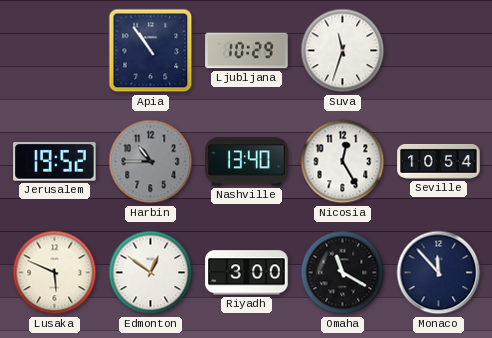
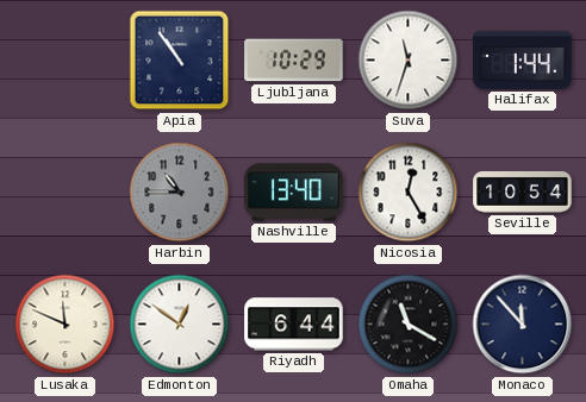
Halifax: none -> 1:44
Jerusalem: 19:52 -> none
Lusaka: 5:49 -> 11:49
Riyadh: 3:00 -> 6:44
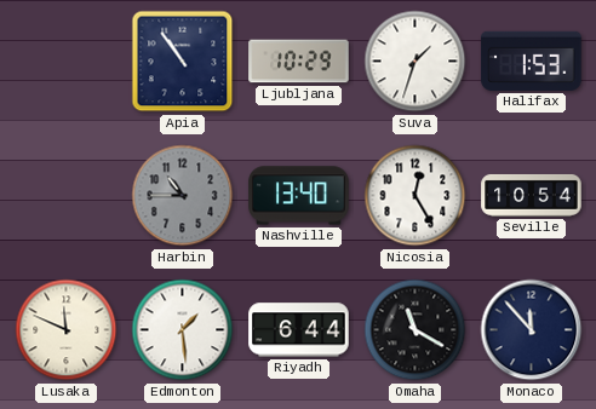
Suva: 11:33 -> 1:33
Halifax: 1:44 -> 1:53
Edmonton: 12:51 -> 1:29
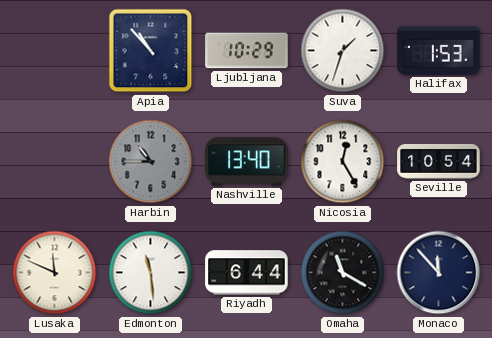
Apia: 10:54 -> 10:53
Edmonton: 1:29 -> 11:29
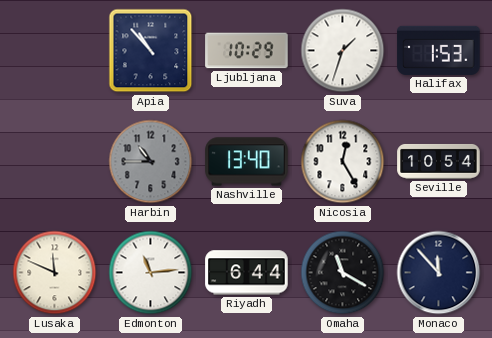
Edmonton: 11:29 -> 11:14
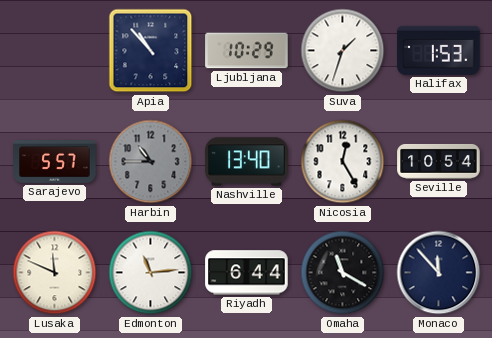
Sarajevo: none -> 5:57
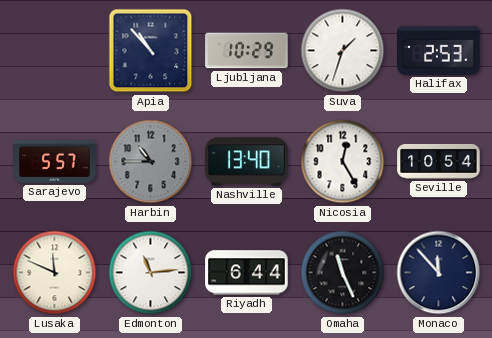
Halifax: 1:53 -> 2:53
Omaha: 11:20 -> 11:26
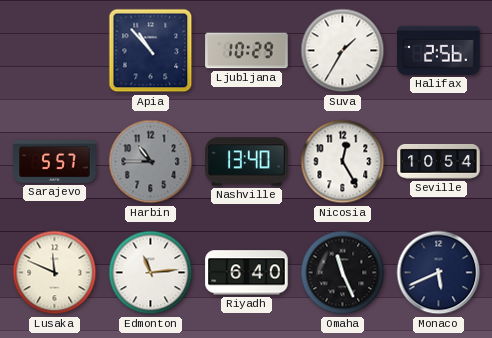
Suva: 1:33 -> 1:35
Halifax: 2:53 -> 2:56
Riyadh: 6:44 -> 6:40
Monaco: 11:53 -> 5:41
